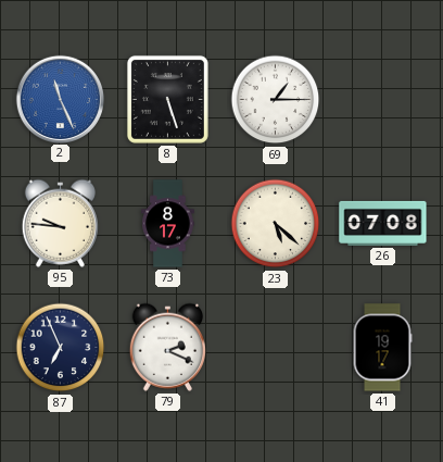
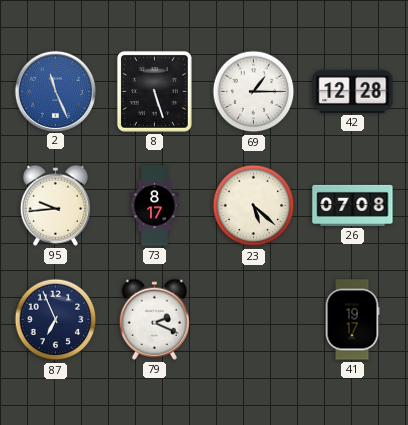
42: none -> 12:28
95: 9:46 -> 9:44
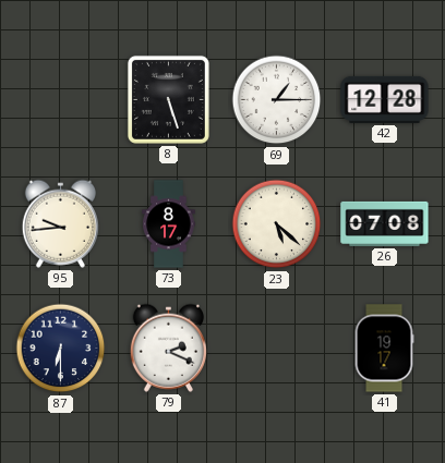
2: 11:26 -> none
87: 6:56 -> 6:30
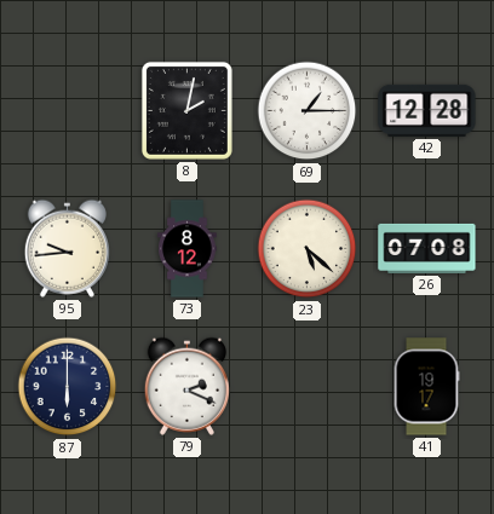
8: 5:27 -> 2:02
73: 8:17 -> 8:12
87: 6:30 -> 6:00
